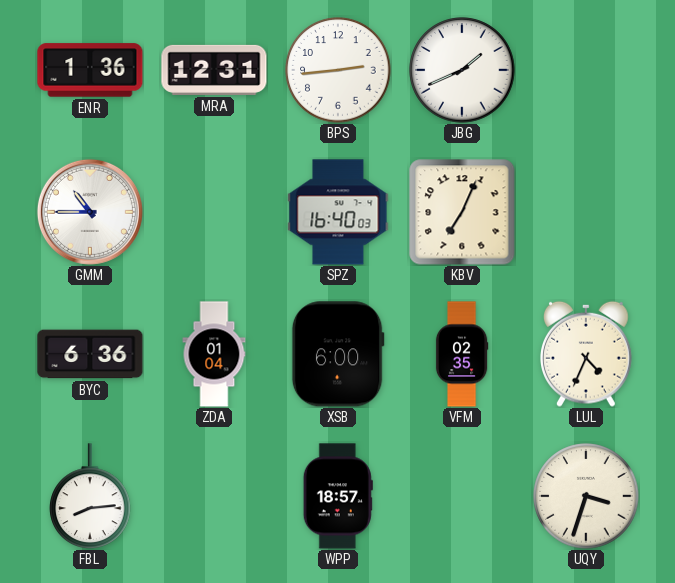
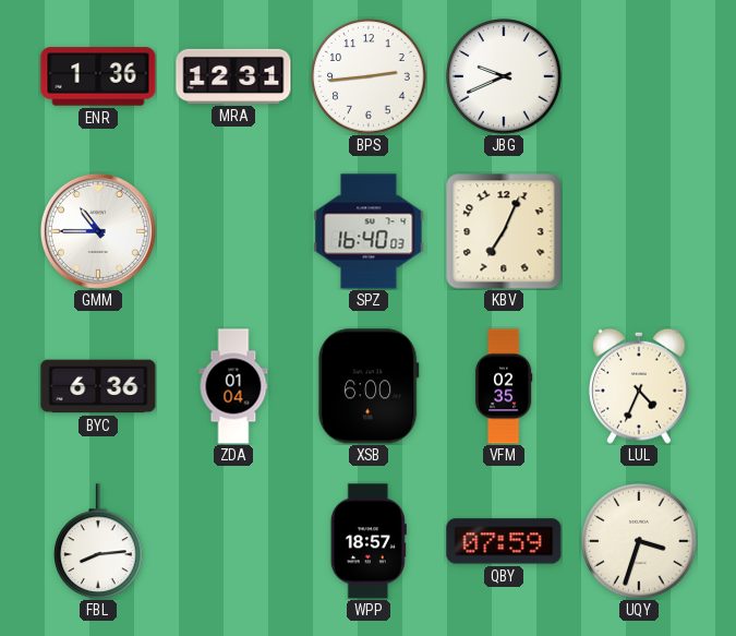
JBG: 1:41 -> 9:41
QBY: none -> 07:59
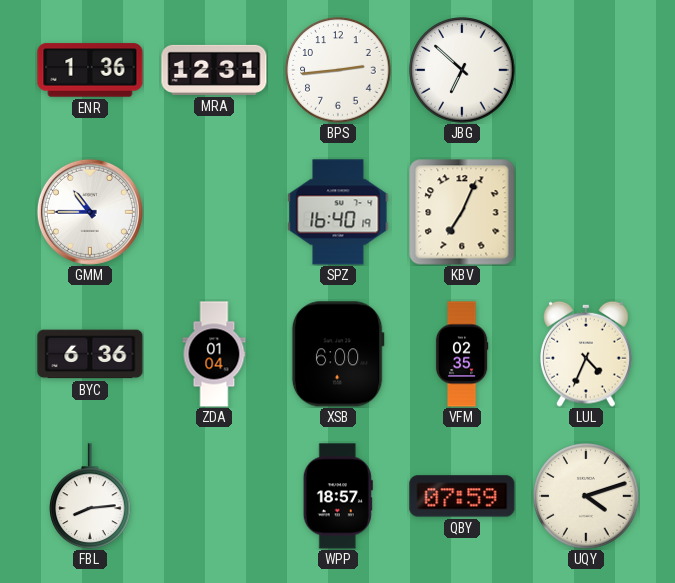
JBG: 9:41 -> 6:52
SPZ: 16:40:03 -> 16:40:19
UQY: 3:33 -> 4:12
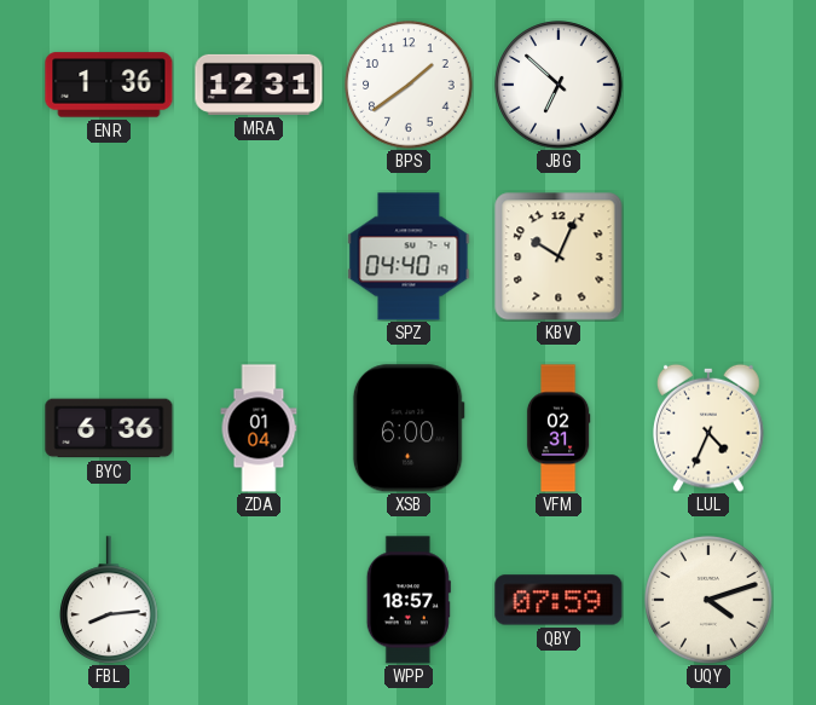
BPS: 2:44 -> 1:39
GMM: 10:45 -> none
SPZ: 16:40 -> 04:40
KBV: 7:04 -> 10:04
VFM: 02:35 -> 02:31
